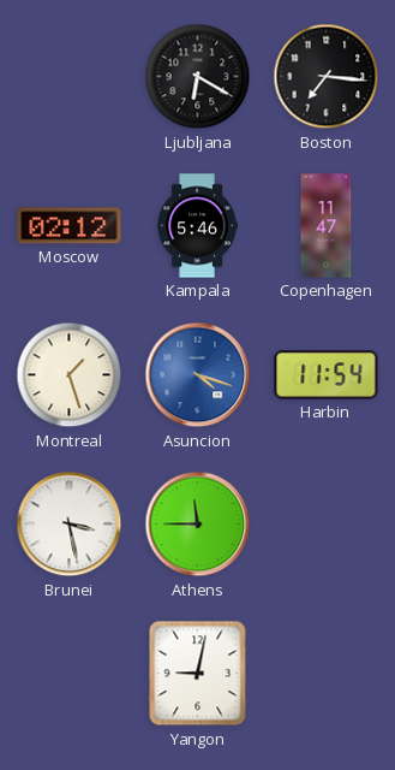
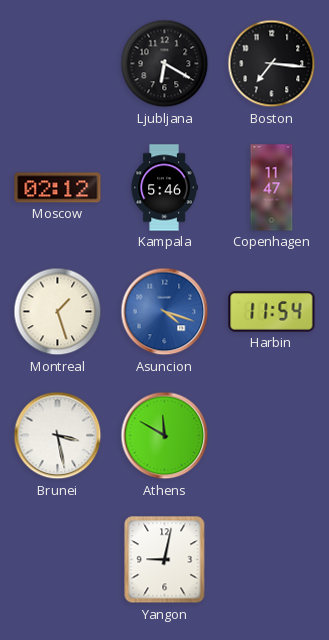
Athens: 11:45 -> 11:50
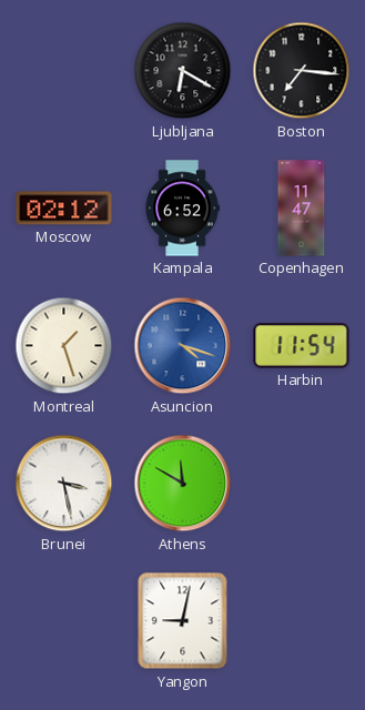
Kampala: 5:46 -> 6:52
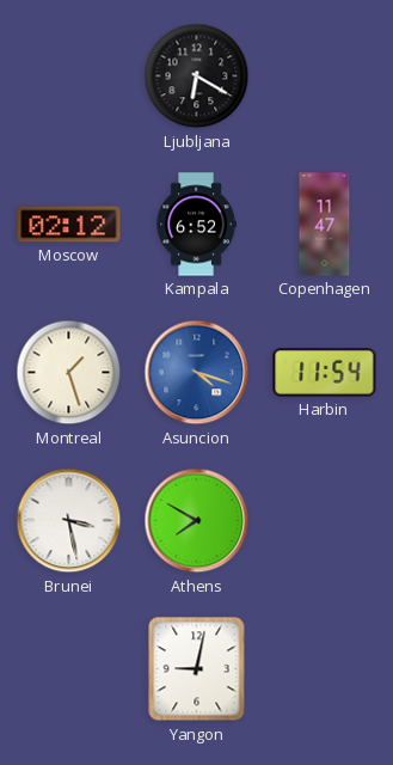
Boston: 7:16 -> none
Athens: 11:50 -> 7:50
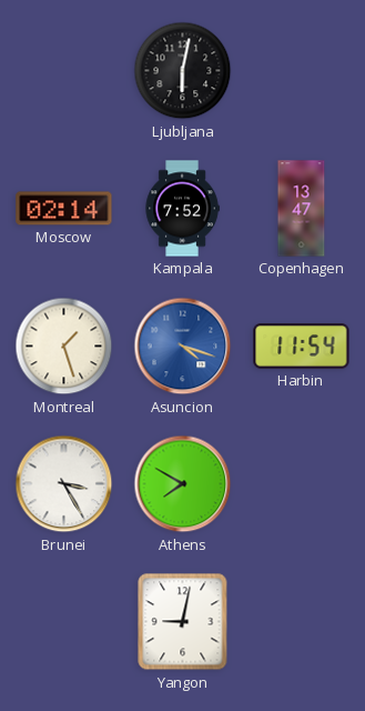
Ljubljana: 6:20 -> 6:02
Moscow: 02:12 -> 02:14
Kampala: 6:52 -> 7:52
Copenhagen: 11:47 -> 13:47
Brunei: 3:28 -> 3:25
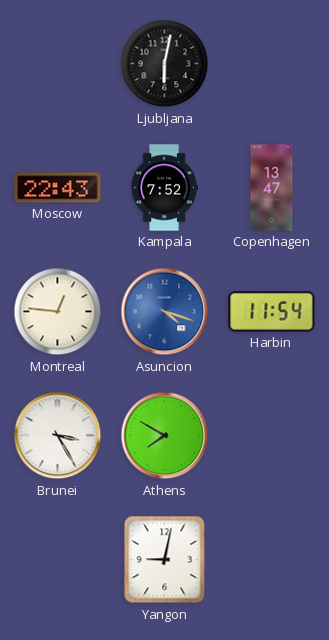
Moscow: 02:14 -> 22:43
Montreal: 1:27 -> 12:46
